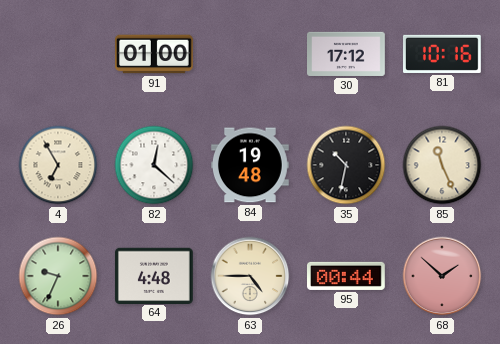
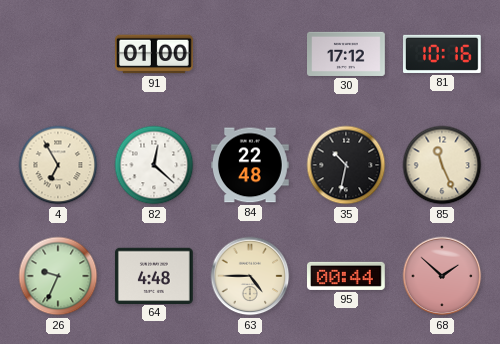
84: 19:48 -> 22:48
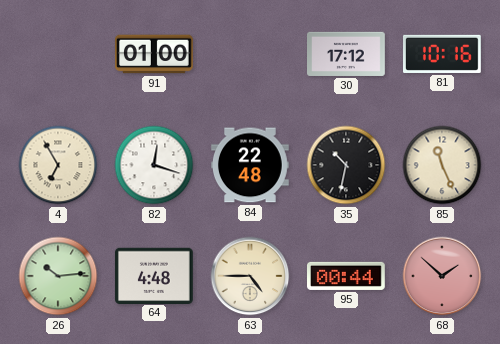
82: 12:22 -> 12:18
26: 9:34 -> 10:14
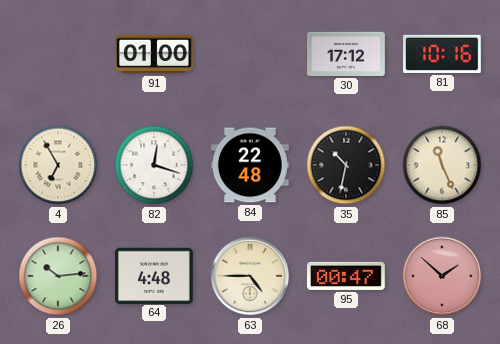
95: 00:44 -> 00:47
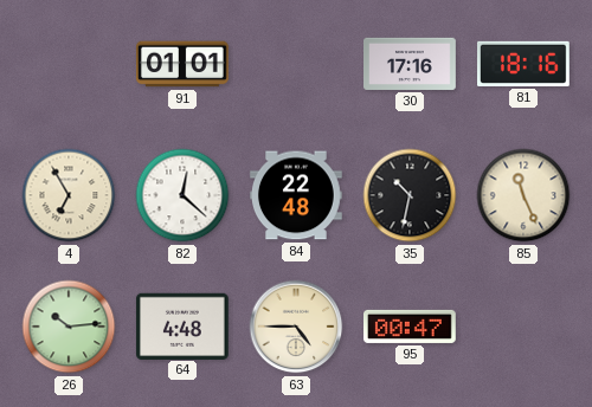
91: 01:00 -> 01:01
30: 17:12 -> 17:16
81: 10:16 -> 18:16
82: 12:18 -> 12:22
68: 1:52 -> none
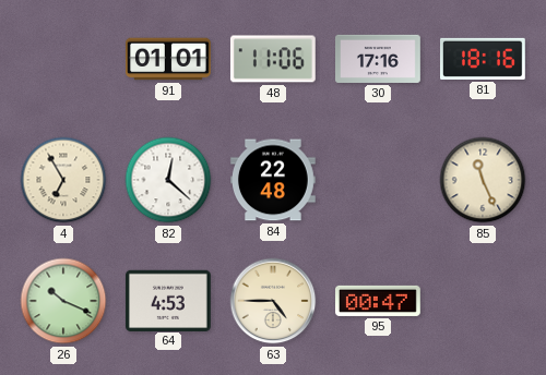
48: none -> 11:06
35: 10:32 -> none
26: 10:14 -> 10:19
64: 4:48 -> 4:53
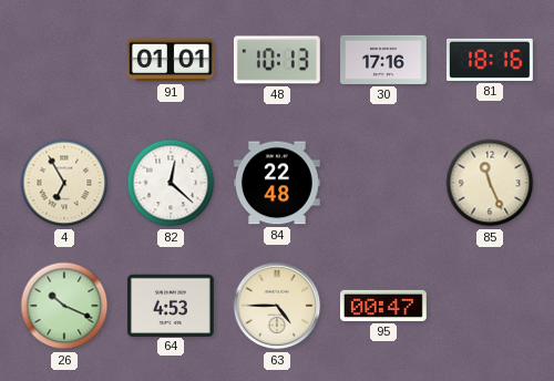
48: 11:06 -> 10:13
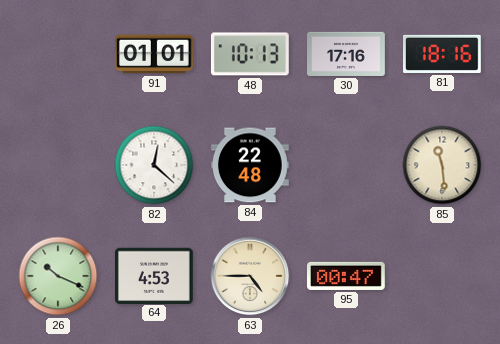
4: 6:55 -> none
85: 11:26 -> 11:29
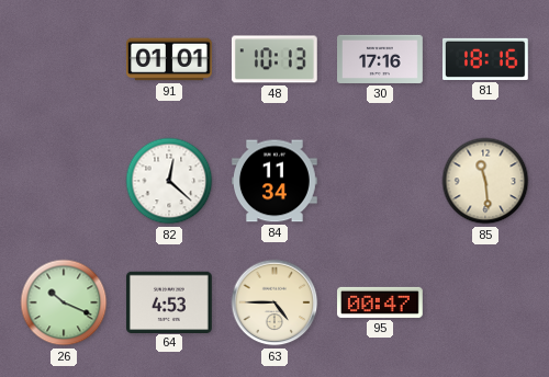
84: 22:48 -> 11:34
